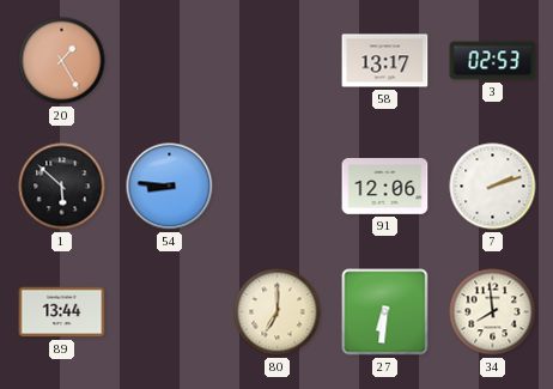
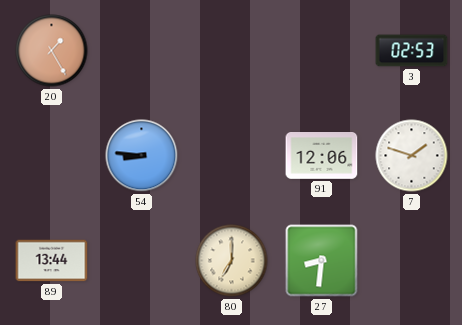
58: 13:17 -> none
1: 5:52 -> none
7: 2:12 -> 1:48
27: 6:31 -> 8:31
34: 7:59 -> none
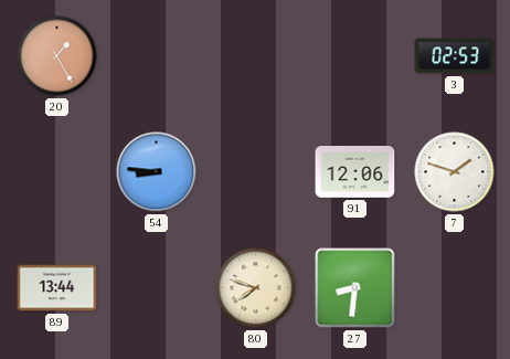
80: 7:00 -> 7:48
